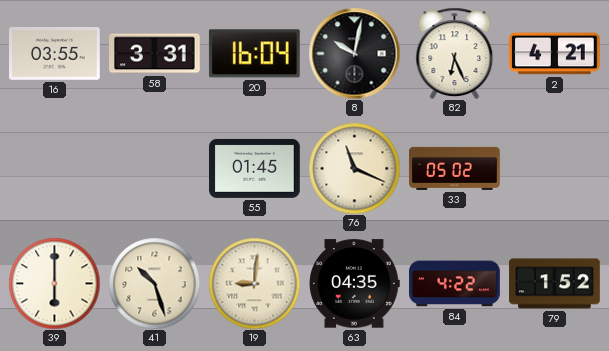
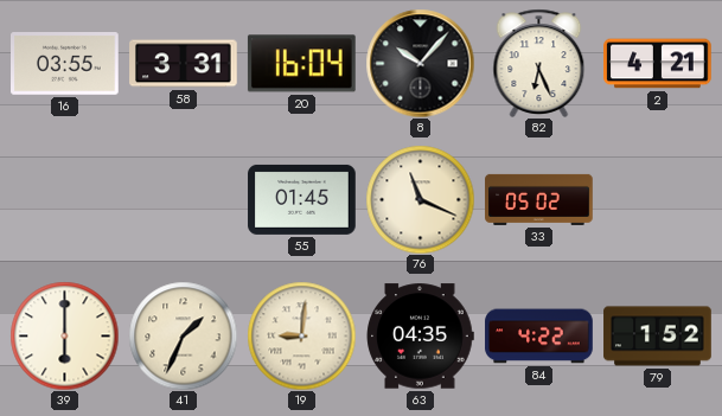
8: 10:02 -> 10:07
41: 10:27 -> 1:34
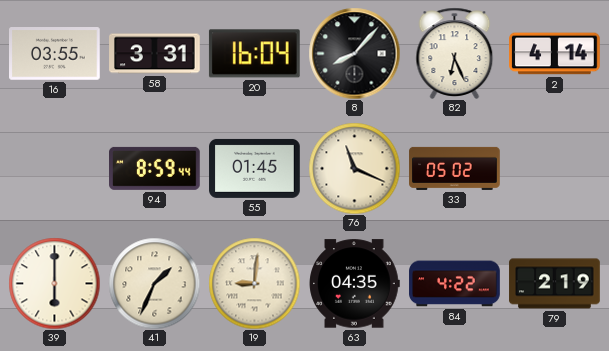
8: 10:07 -> 8:07
2: 4:21 -> 4:14
94: none -> 8:59
79: 1:52 -> 2:19
